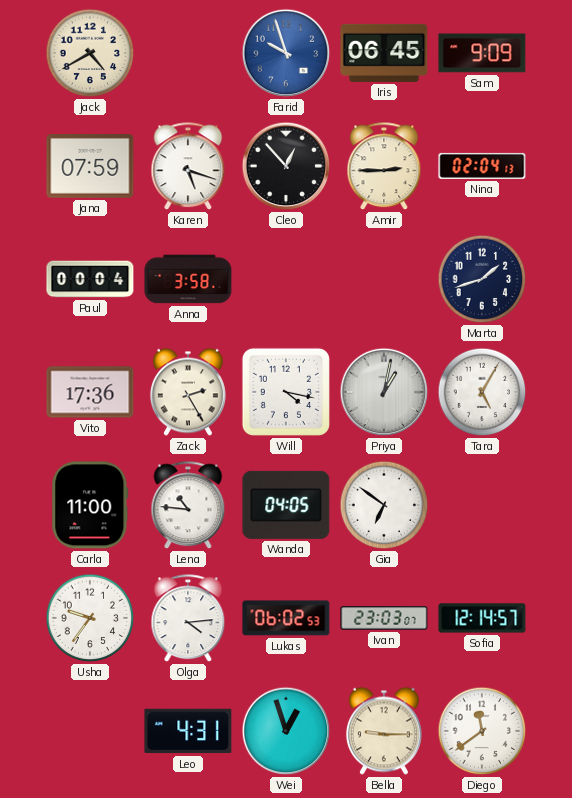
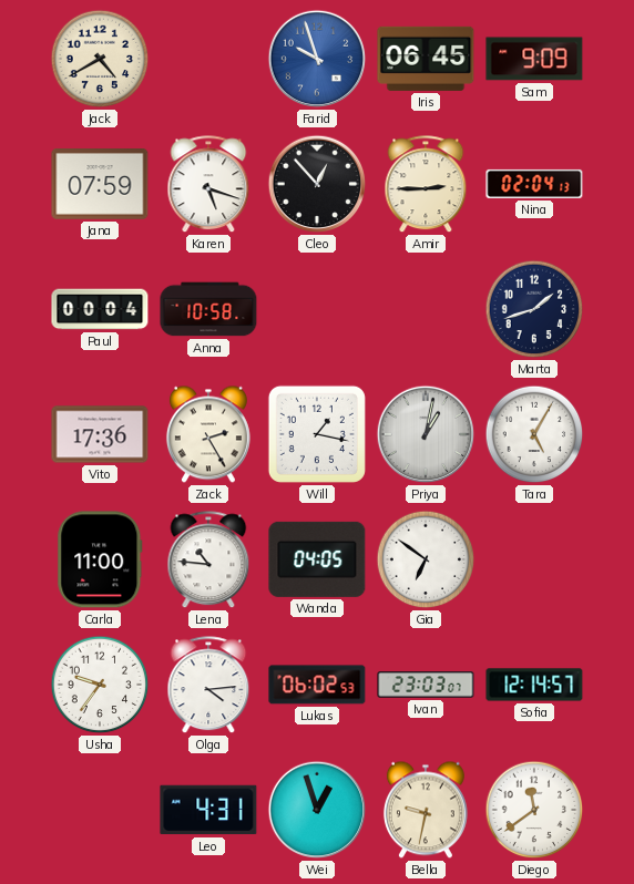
Anna: 3:58 -> 10:58
Will: 4:17 -> 1:17
Bella: 9:15 -> 9:32
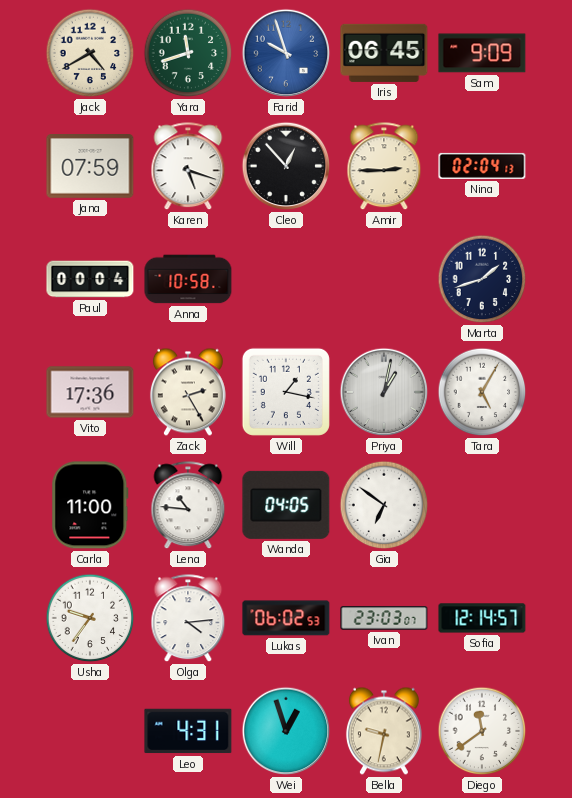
Yara: none -> 11:42
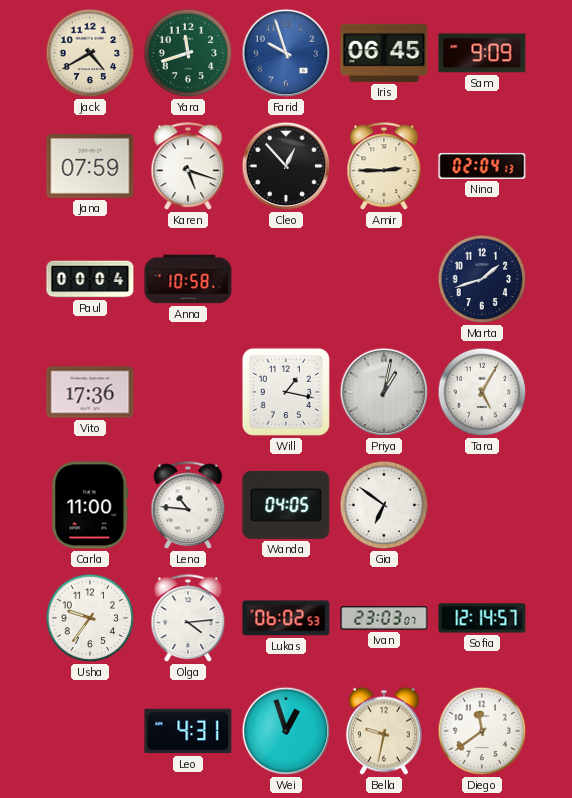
Zack: 2:25 -> none
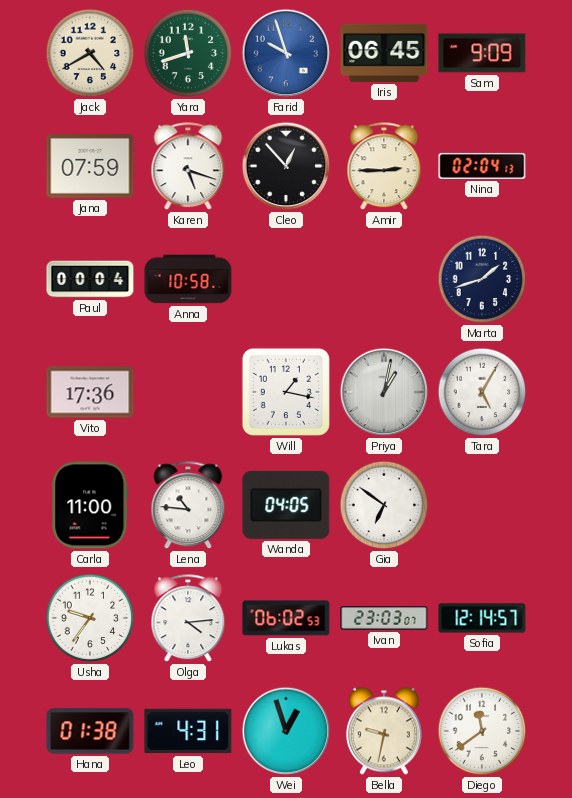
Hana: none -> 01:38
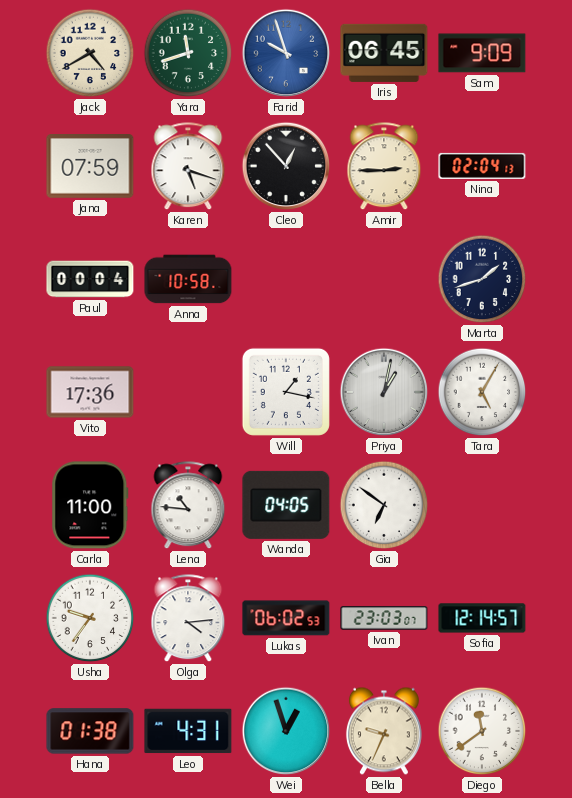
Bella: 9:32 -> 9:34
